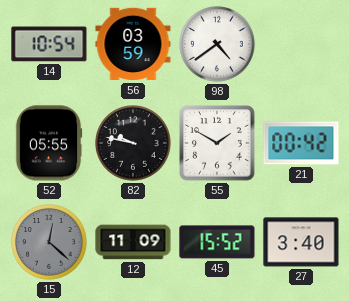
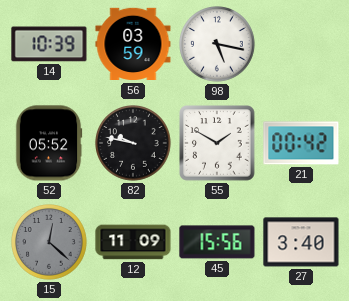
14: 10:54 -> 10:39
98: 4:39 -> 5:17
52: 05:55 -> 05:52
45: 15:52 -> 15:56
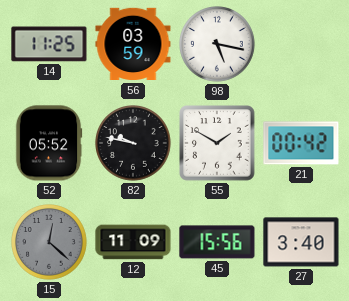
14: 10:39 -> 11:25
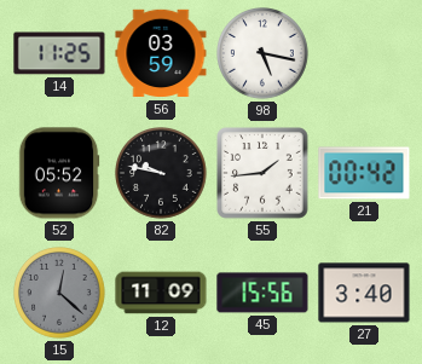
55: 1:50 -> 1:44
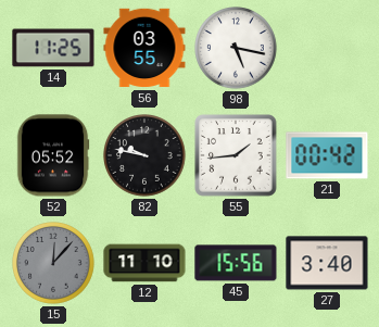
56: 03:59 -> 03:55
15: 12:22 -> 12:07
12: 11:09 -> 11:10
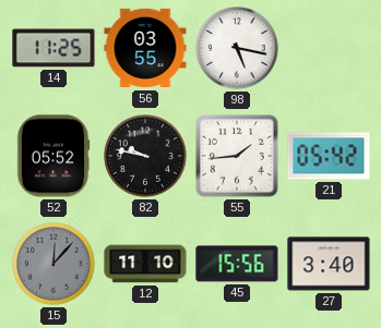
21: 00:42 -> 05:42
